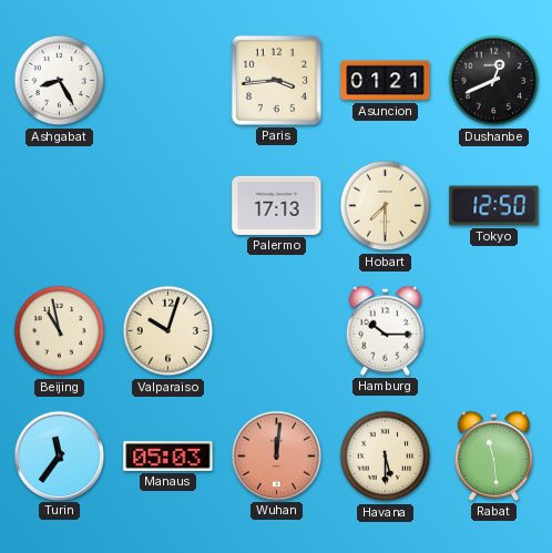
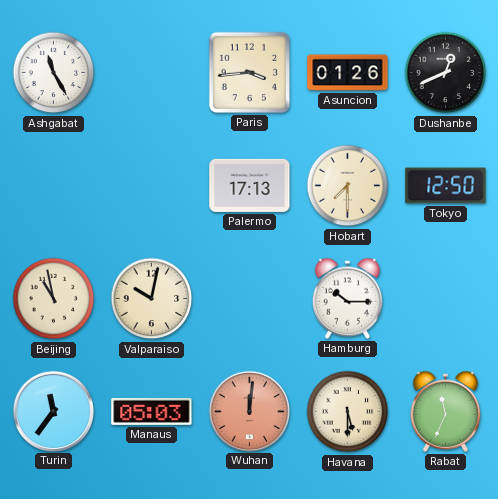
Ashgabat: 8:25 -> 11:25
Asuncion: 01:21 -> 01:26
Valparaiso: 10:03 -> 10:02
Rabat: 11:29 -> 11:34
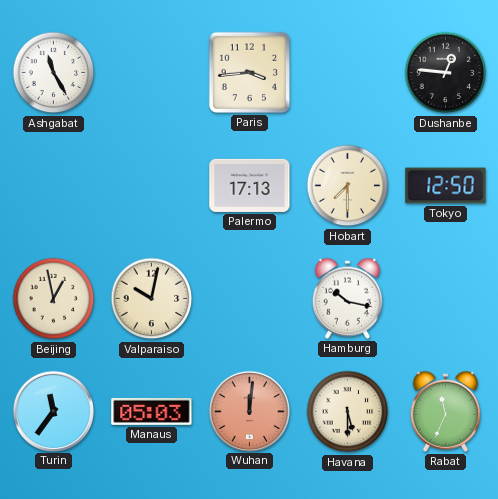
Asuncion: 01:26 -> none
Dushanbe: 12:41 -> 12:46
Beijing: 10:58 -> 12:58
Hamburg: 10:15 -> 10:17
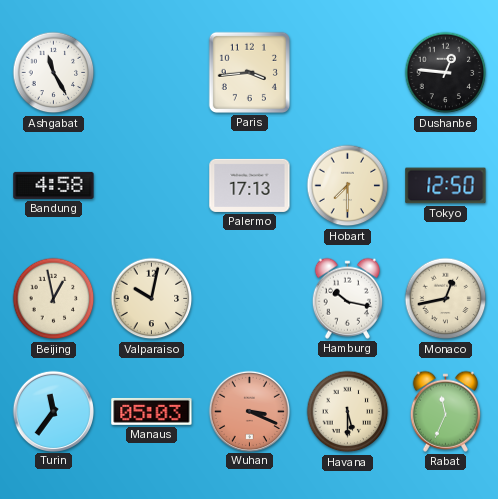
Bandung: none -> 4:58
Monaco: none -> 12:43
Wuhan: 12:01 -> 3:19
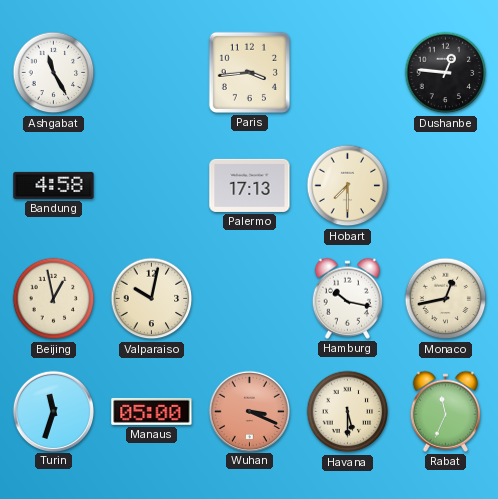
Tokyo: 12:50 -> none
Turin: 11:36 -> 11:33
Manaus: 05:03 -> 05:00
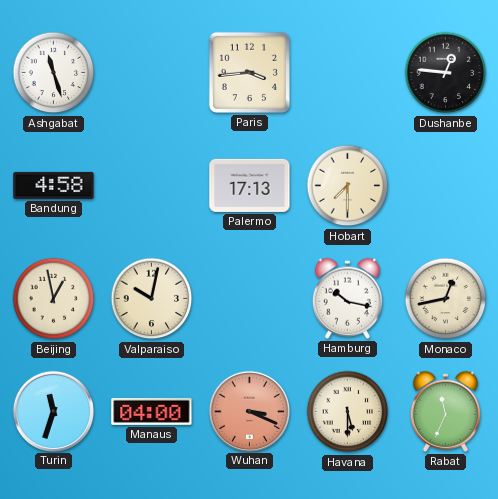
Ashgabat: 11:25 -> 11:27
Manaus: 05:00 -> 04:00
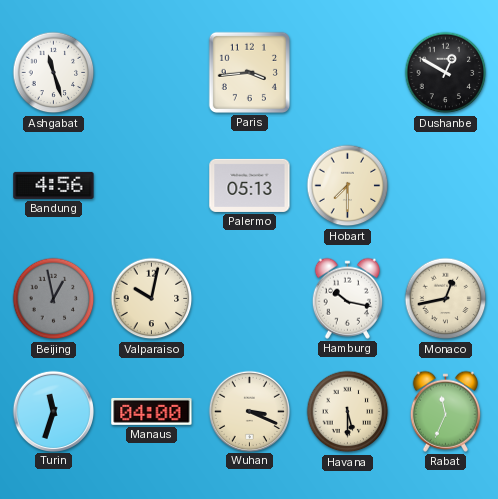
Dushanbe: 12:46 -> 12:50
Bandung: 4:58 -> 4:56
Palermo: 17:13 -> 05:13
Beijing dial: cream -> grey
Wuhan dial: salmon -> cream
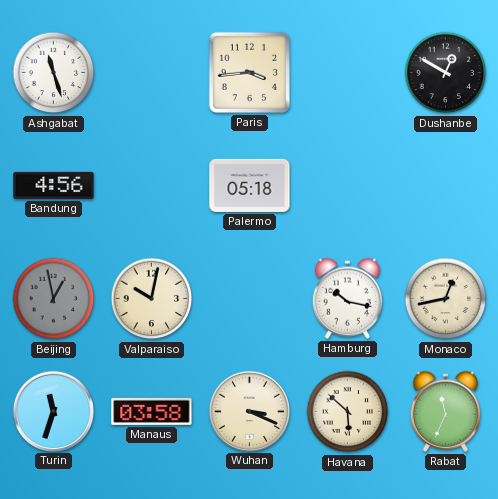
Palermo: 05:13 -> 05:18
Hobart: 7:30 -> none
Manaus: 04:00 -> 03:58
Havana: 5:30 -> 5:52
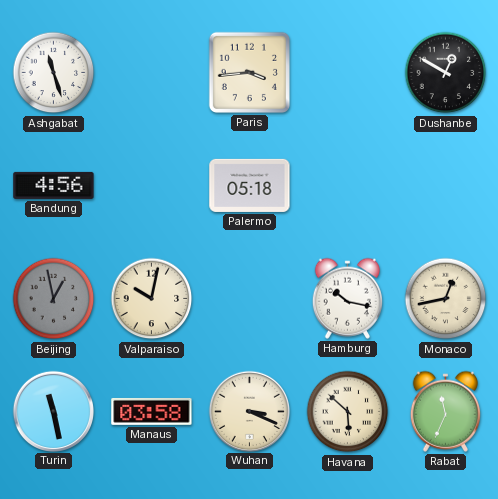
Turin: 11:33 -> 11:28
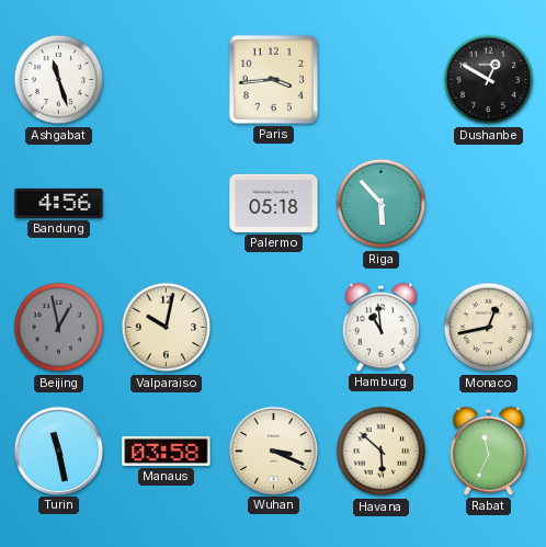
Riga: none -> 5:53
Hamburg: 10:17 -> 10:59
